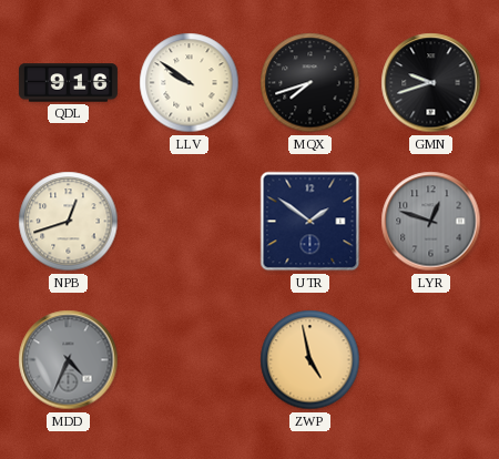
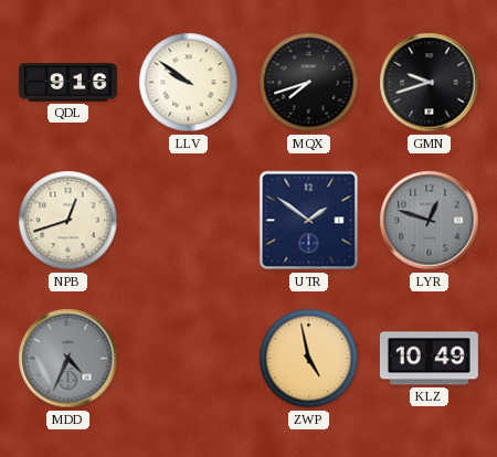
KLZ: none -> 10:49
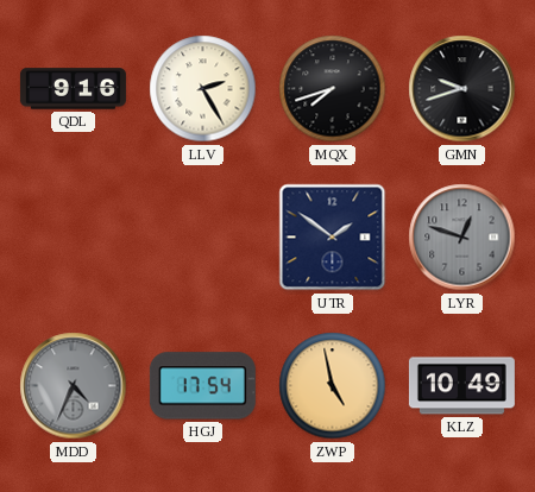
LLV: 9:51 -> 2:25
NPB: 12:42 -> none
HGJ: none -> 17:54
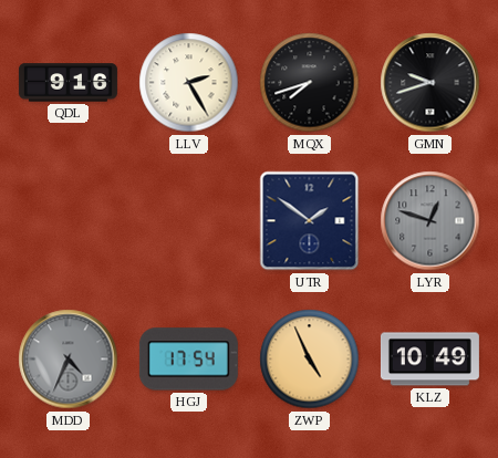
ZWP: 4:58 -> 4:56
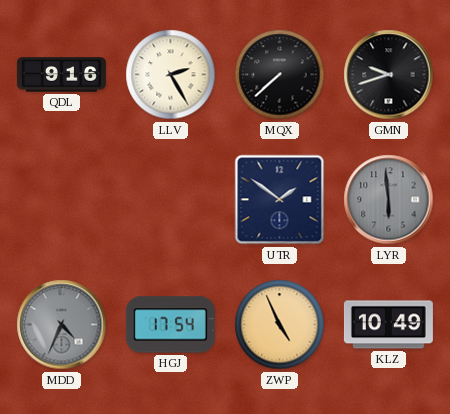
MQX: 7:42 -> 7:38
LYR: 12:48 -> 5:59
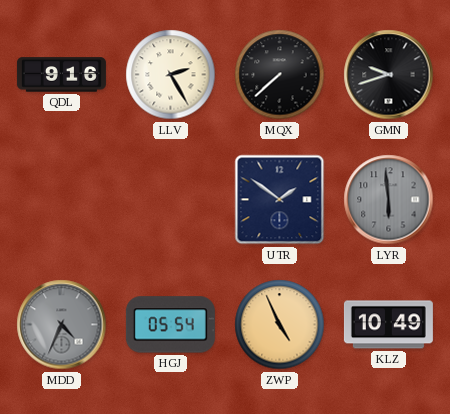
HGJ: 17:54 -> 05:54
